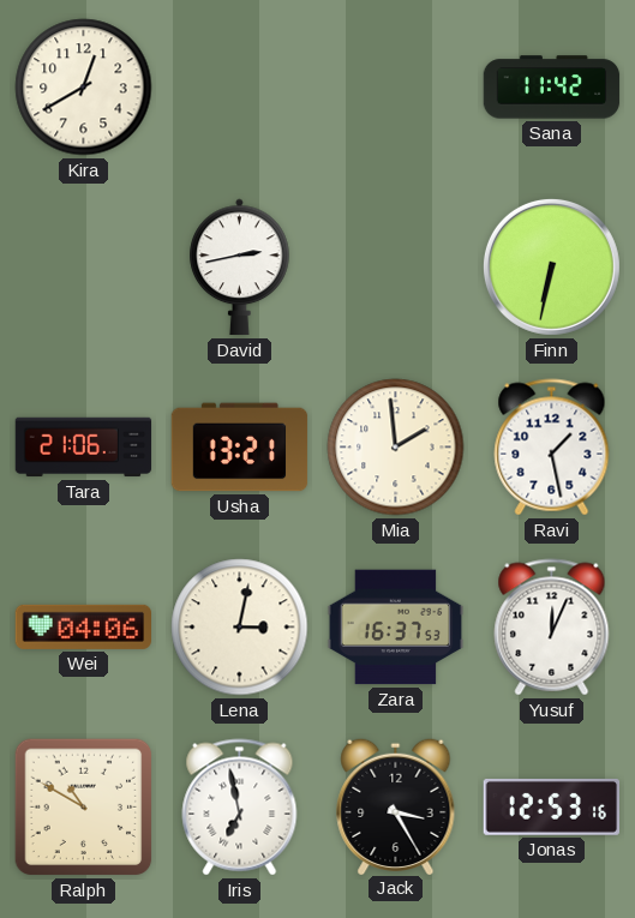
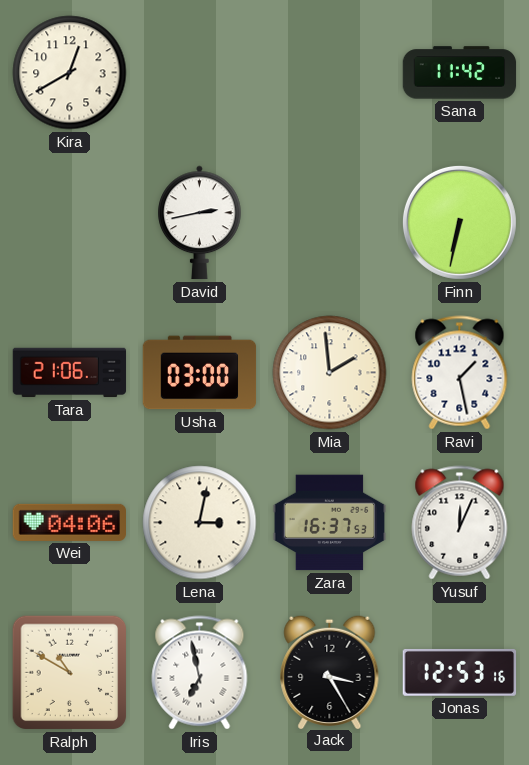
Usha: 13:21 -> 03:00
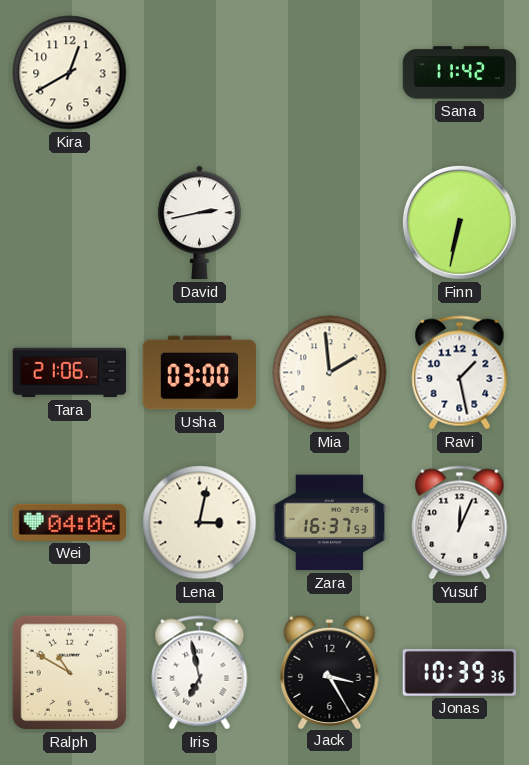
Jonas: 12:53 -> 10:39
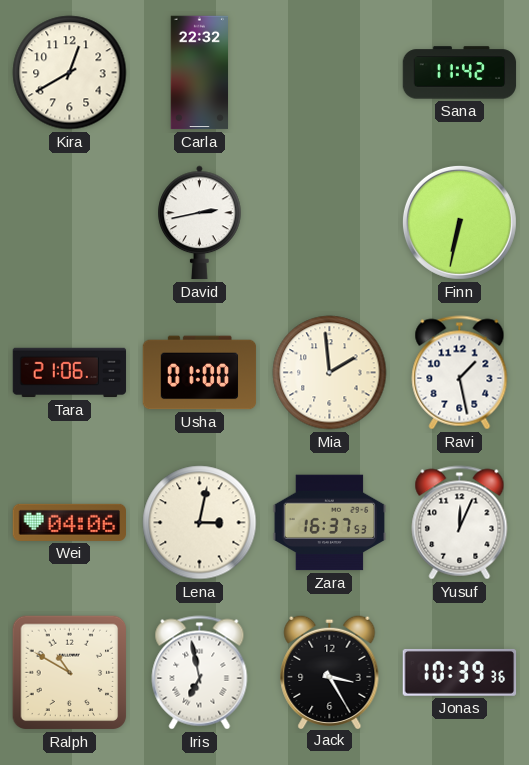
Carla: none -> 22:32
Usha: 03:00 -> 01:00
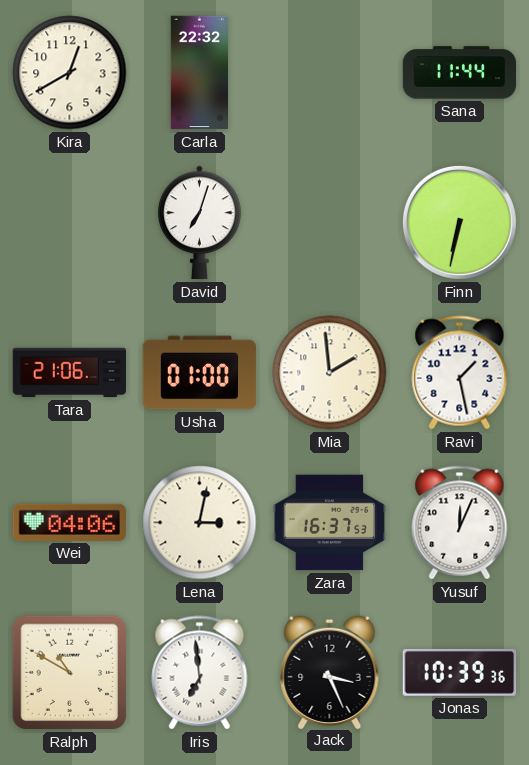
Sana: 11:42 -> 11:44
David: 2:43 -> 7:03
Iris: 6:58 -> 6:59
Jack: 3:25 -> 3:26
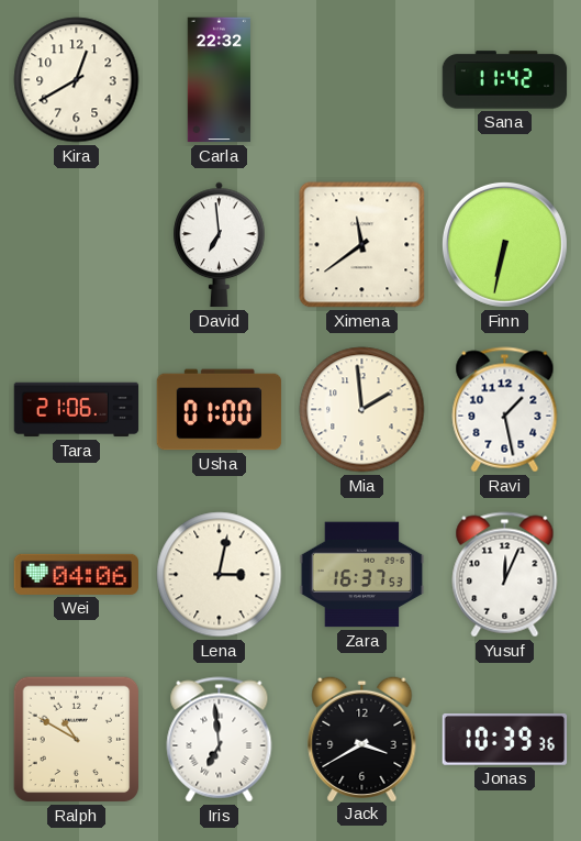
Sana: 11:44 -> 11:42
David: 7:03 -> 6:59
Ximena: none -> 11:39
Jack: 3:26 -> 3:40
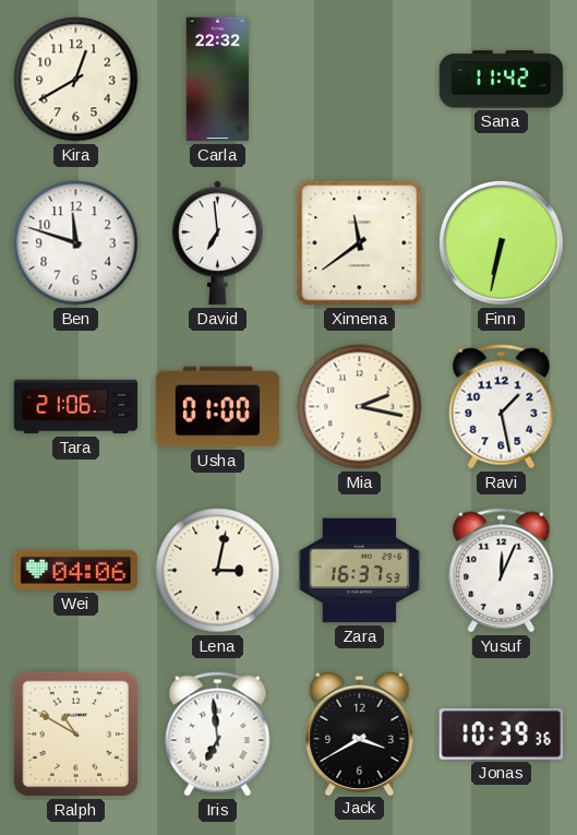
Ben: none -> 11:48
Mia: 1:59 -> 2:17
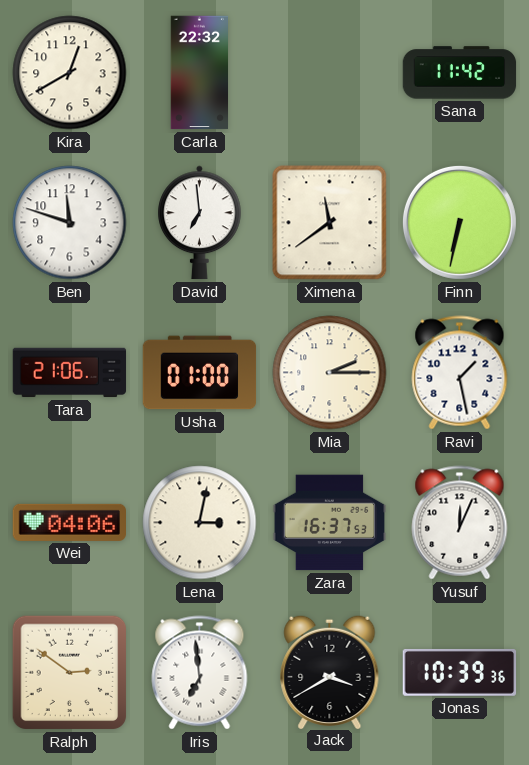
Mia: 2:17 -> 2:15
Ralph: 10:50 -> 2:51
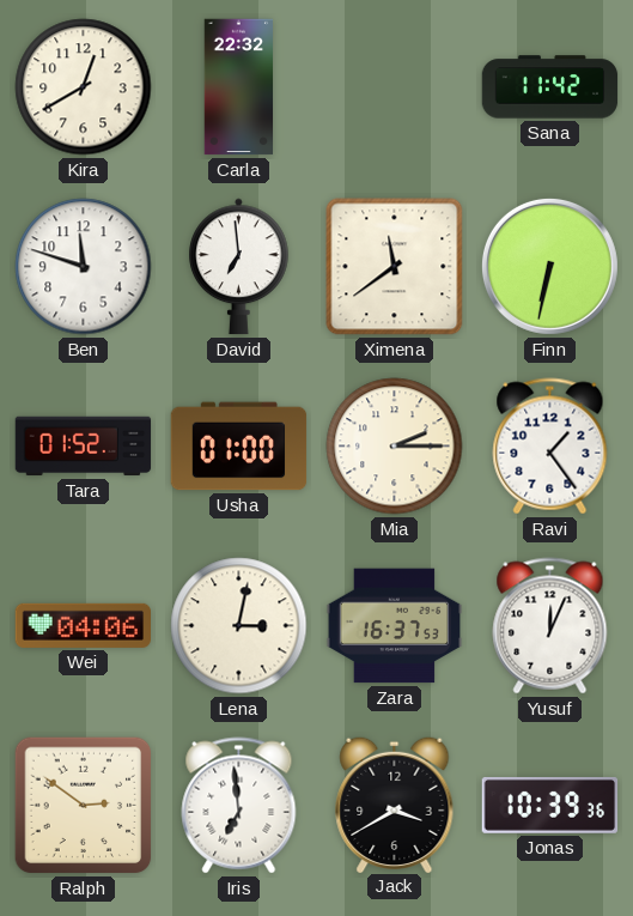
Tara: 21:06 -> 01:52
Ravi: 1:28 -> 1:24
